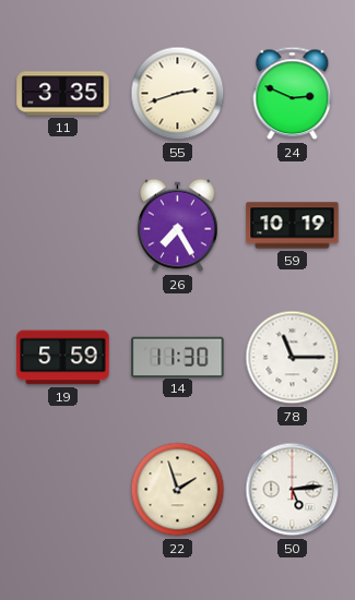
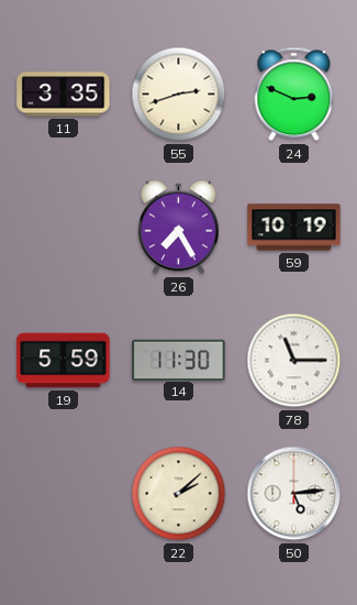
22: 1:57 -> 2:08
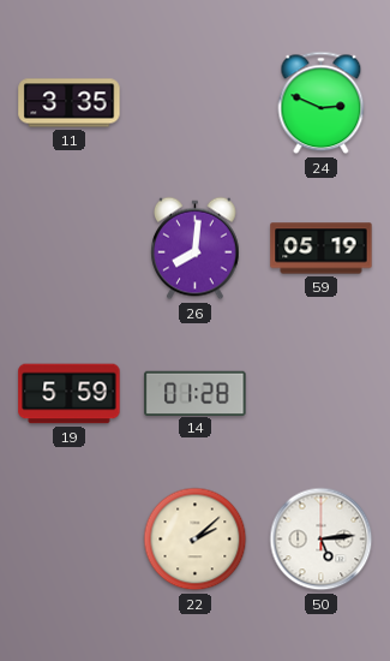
55: 2:42 -> none
26: 7:25 -> 8:01
59: 10:19 -> 05:19
14: 11:30 -> 01:28
78: 11:15 -> none
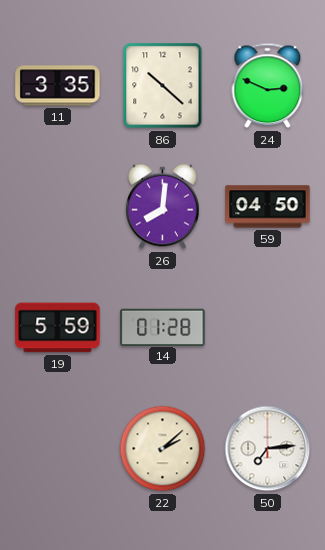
86: none -> 10:22
59: 05:19 -> 04:50
50: 5:14 -> 7:14
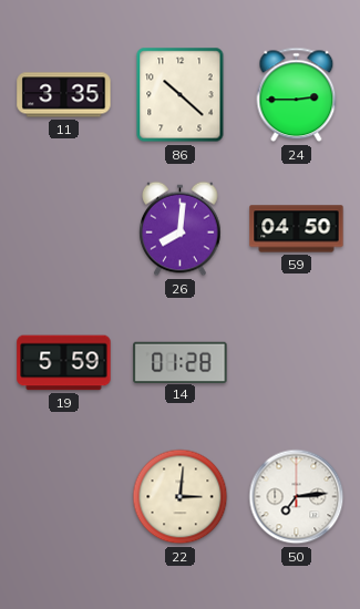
24: 2:49 -> 2:45
22: 2:08 -> 3:01
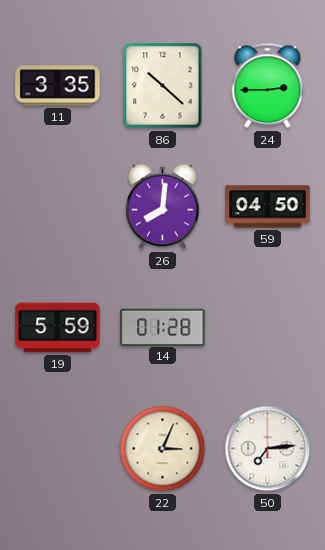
22: 3:01 -> 3:04
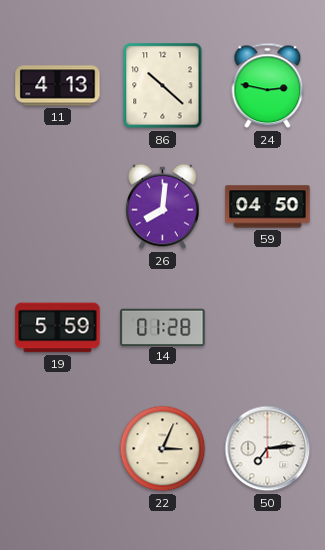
11: 3:35 -> 4:13
24: 2:45 -> 2:47
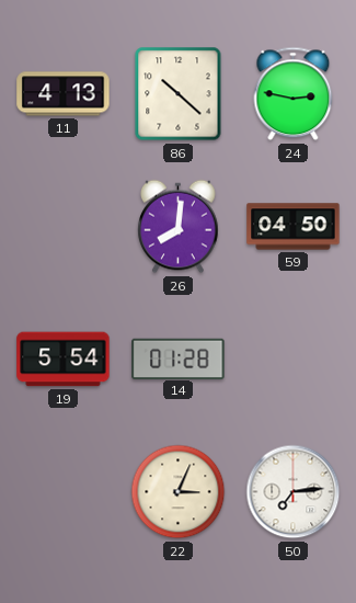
19: 5:59 -> 5:54
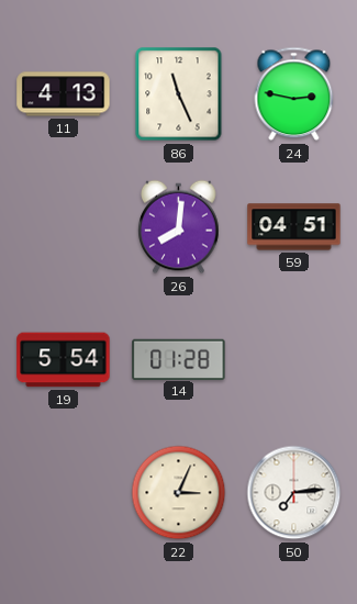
86: 10:22 -> 11:26
59: 04:50 -> 04:51
